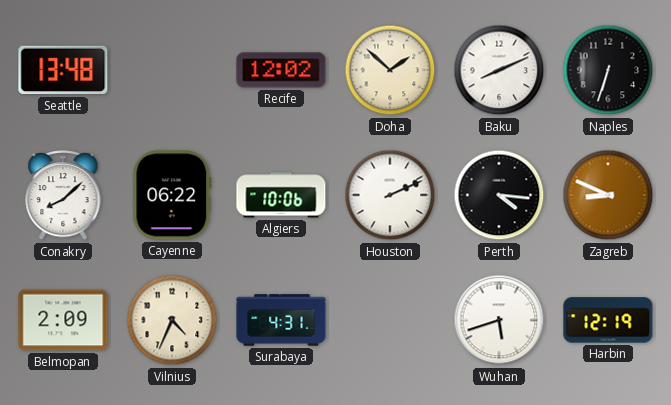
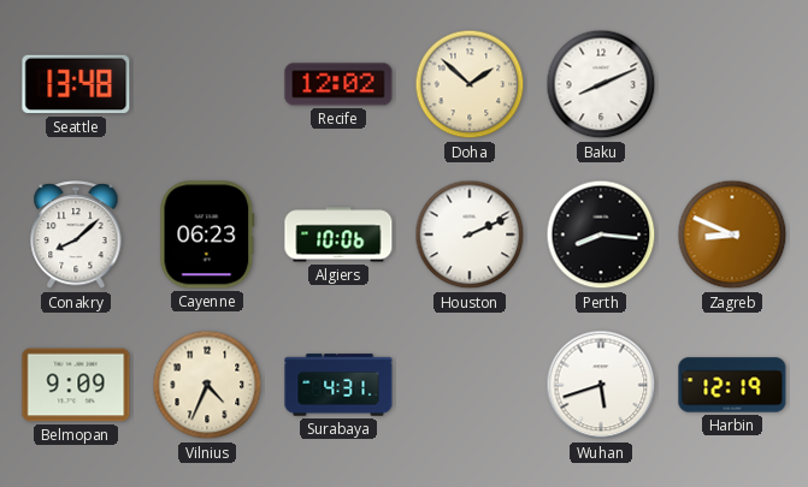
Naples: 6:33 -> none
Cayenne: 06:22 -> 06:23
Perth: 4:16 -> 8:16
Belmopan: 2:09 -> 9:09
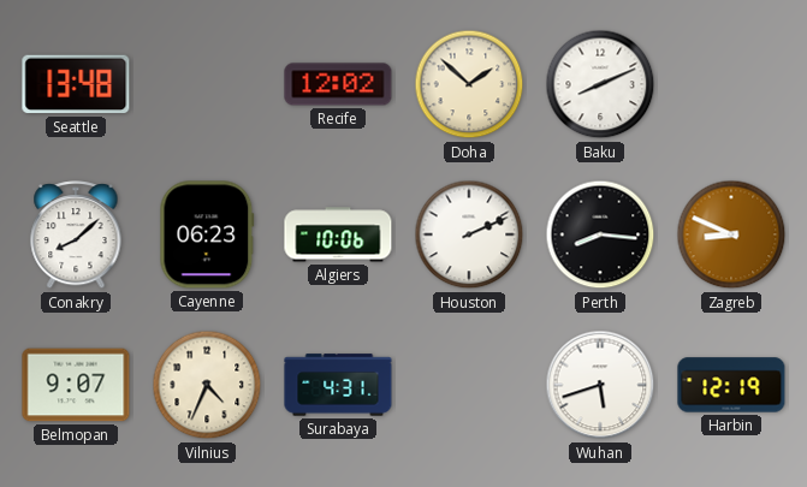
Belmopan: 9:09 -> 9:07
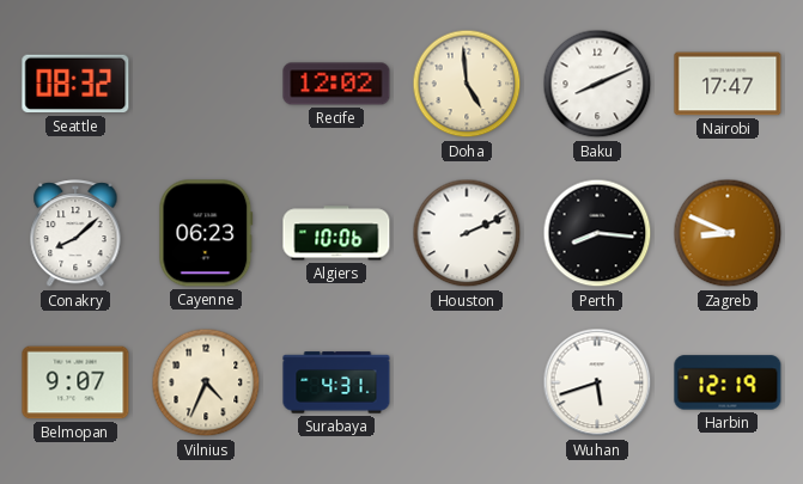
Seattle: 13:48 -> 08:32
Doha: 1:52 -> 4:59
Nairobi: none -> 17:47
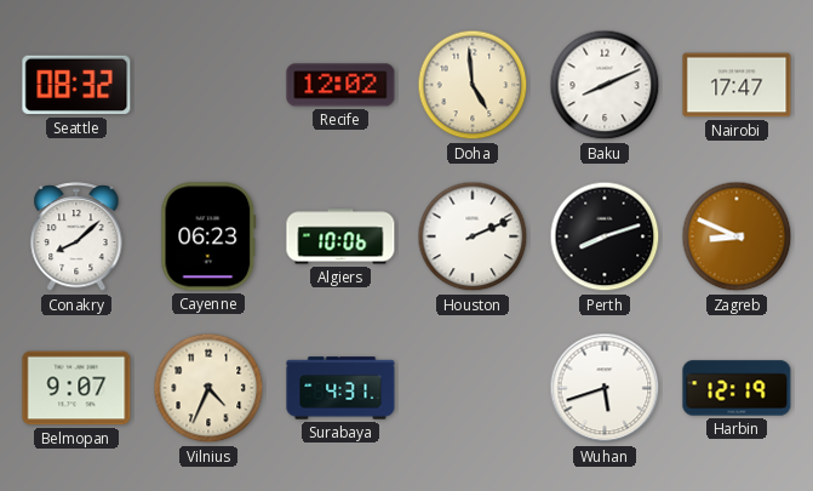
Perth: 8:16 -> 8:12
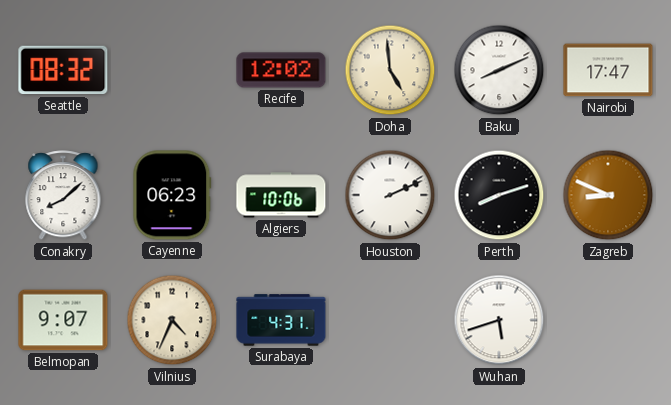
Harbin: 12:19 -> none
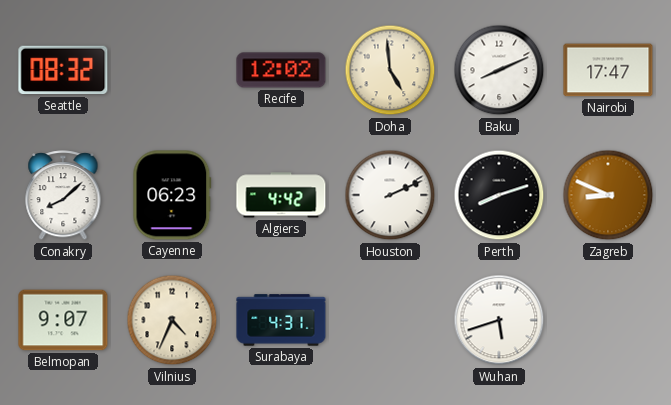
Algiers: 10:06 -> 4:42
